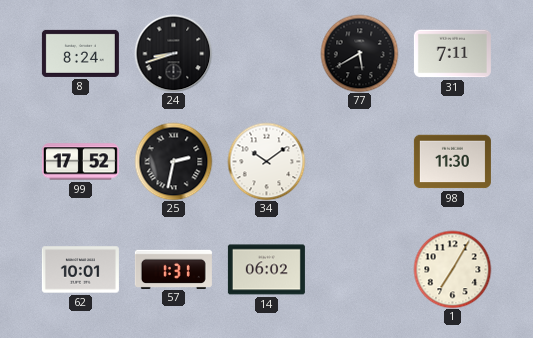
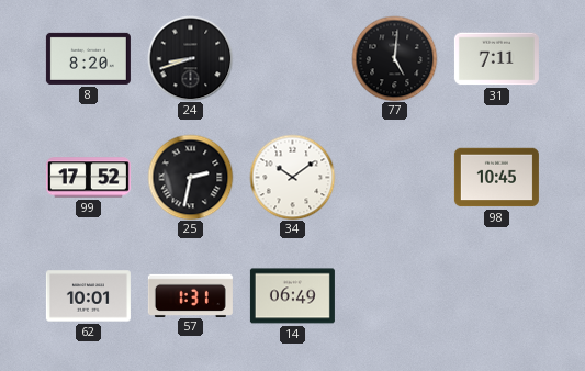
8: 8:24 -> 8:20
77: 5:40 -> 5:01
98: 11:30 -> 10:45
14: 06:02 -> 06:49
1: 7:05 -> none
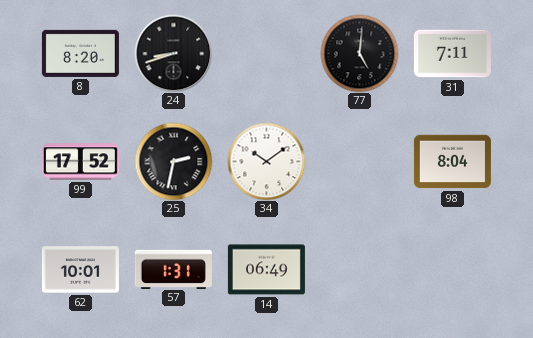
98: 10:45 -> 8:04
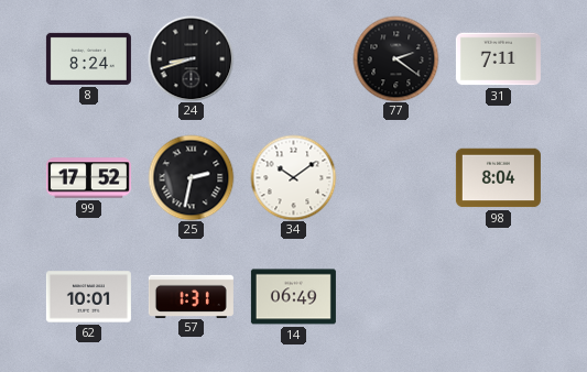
8: 8:20 -> 8:24
77: 5:01 -> 2:21
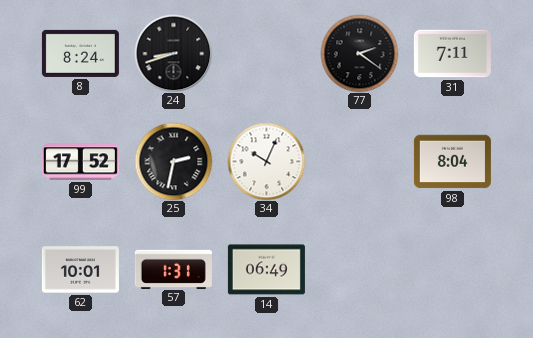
34: 10:09 -> 10:04
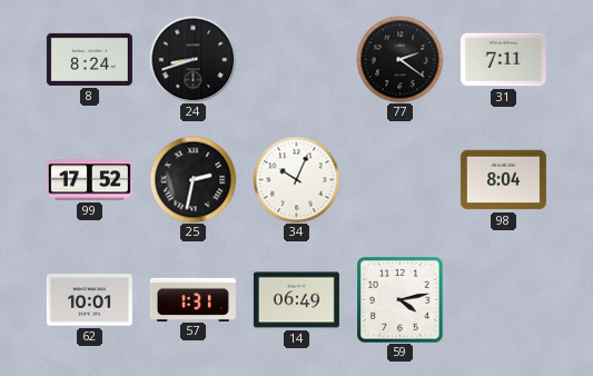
59: none -> 4:13
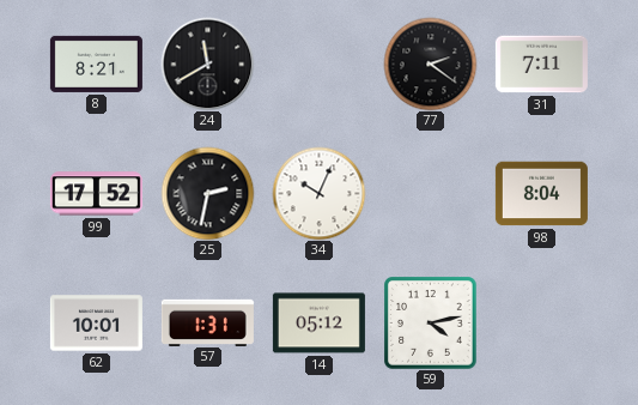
8: 8:24 -> 8:21
24: 8:42 -> 11:40
14: 06:49 -> 05:12
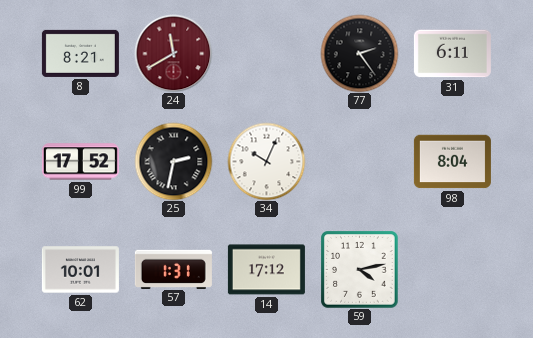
24 dial: black -> burgundy
77: 2:21 -> 2:24
31: 7:11 -> 6:11
14: 05:12 -> 17:12
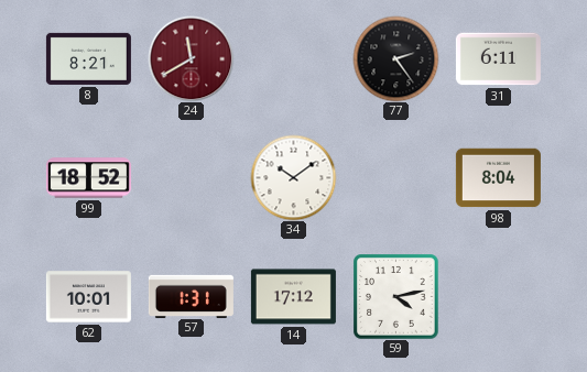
99: 17:52 -> 18:52
25: 2:32 -> none
34: 10:04 -> 10:09
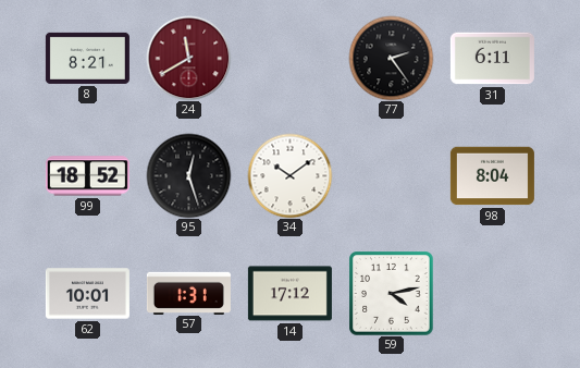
95: none -> 12:27
